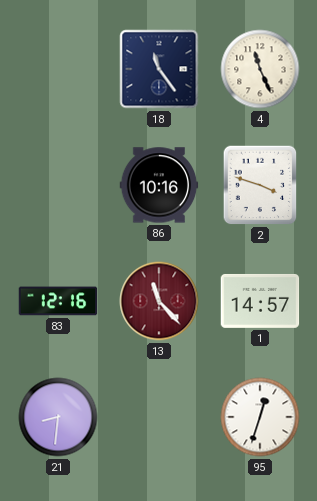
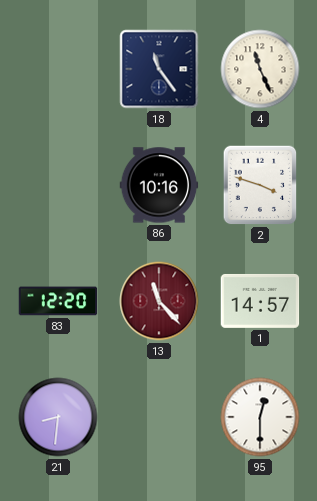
83: 12:16 -> 12:20
95: 12:33 -> 12:30
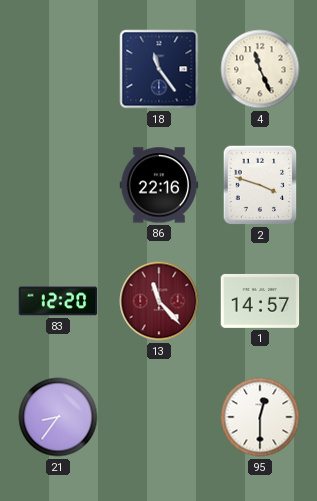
86: 10:16 -> 22:16
21: 8:31 -> 8:36
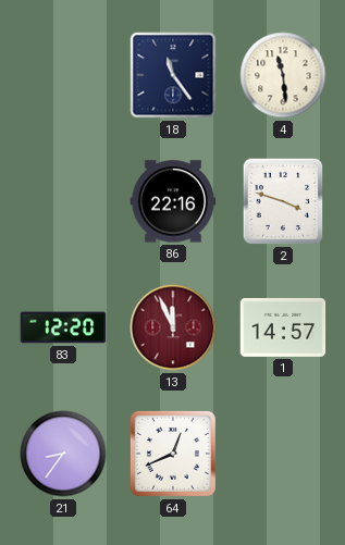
4: 11:26 -> 11:29
13: 11:23 -> 11:56
64: none -> 12:41
95: 12:30 -> none
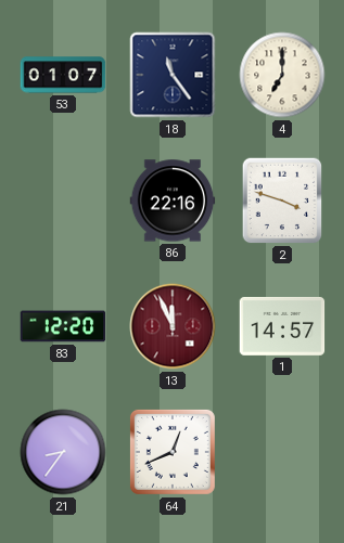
53: none -> 01:07
4: 11:29 -> 7:00
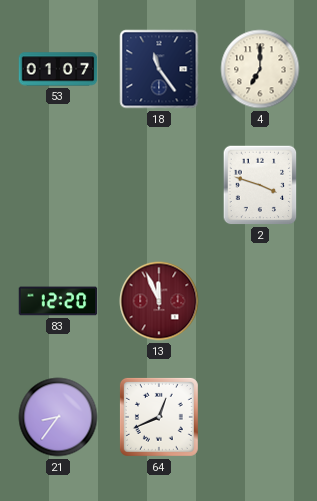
86: 22:16 -> none
1: 14:57 -> none
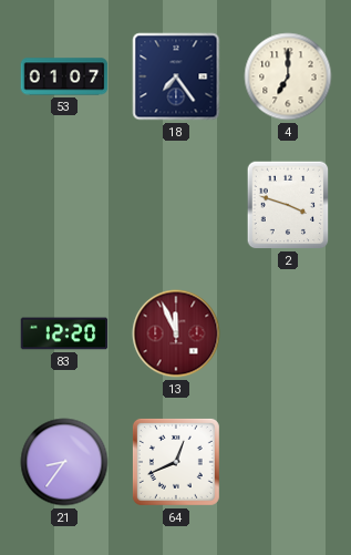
18: 11:24 -> 7:24
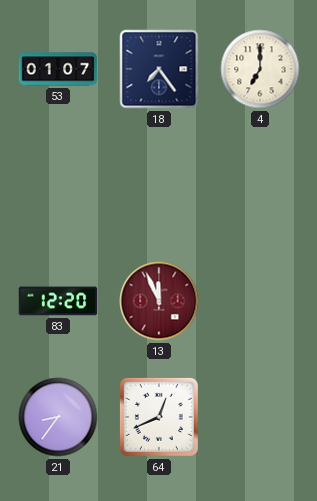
2: 3:48 -> none
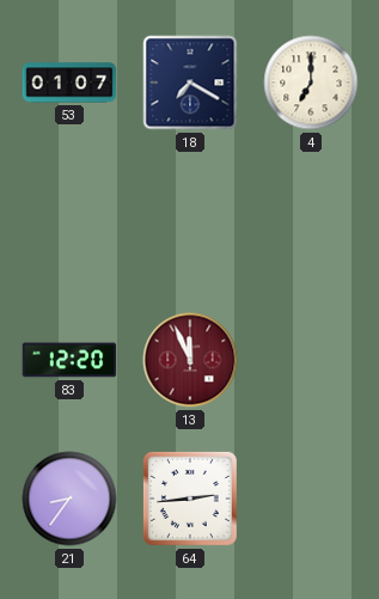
18: 7:24 -> 7:20
64: 12:41 -> 2:44
